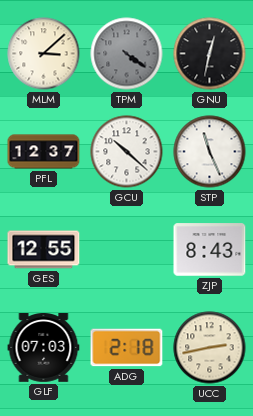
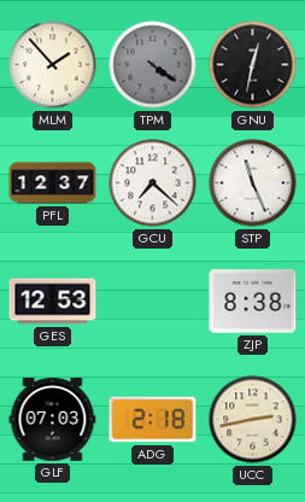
MLM: 3:08 -> 1:53
GCU: 10:22 -> 7:22
GES: 12:55 -> 12:53
ZJP: 8:43 -> 8:38
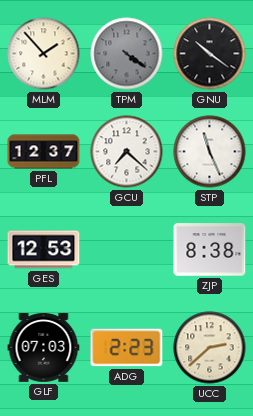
GNU: 12:32 -> 10:21
ADG: 2:18 -> 2:23
UCC: 2:43 -> 2:38
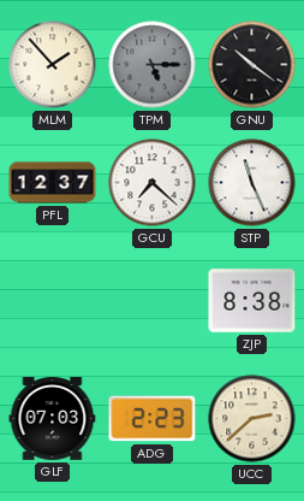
TPM: 4:21 -> 5:15
GES: 12:53 -> none
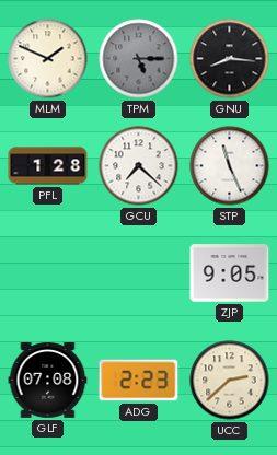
MLM: 1:53 -> 1:49
GNU: 10:21 -> 8:16
PFL: 12:37 -> 1:28
ZJP: 8:38 -> 9:05
GLF: 07:03 -> 07:08
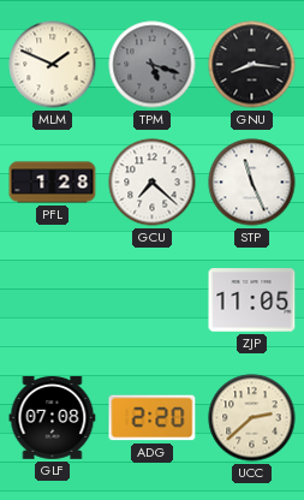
TPM: 5:15 -> 5:18
ZJP: 9:05 -> 11:05
ADG: 2:23 -> 2:20
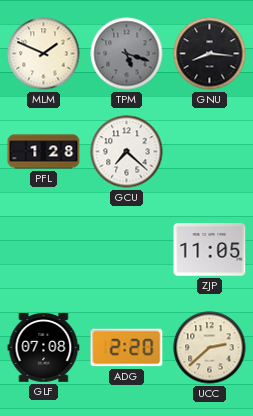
STP: 11:26 -> none
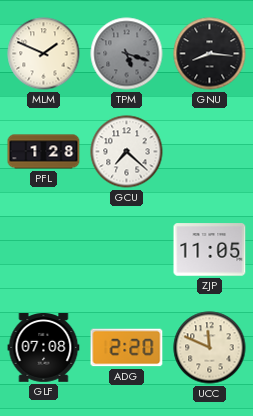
UCC: 2:38 -> 11:49
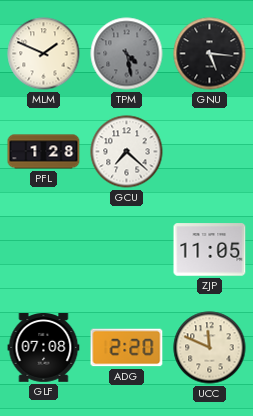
TPM: 5:18 -> 4:28
GNU: 8:16 -> 5:16
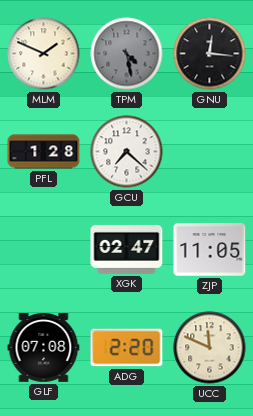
GNU: 5:16 -> 12:16
XGK: none -> 02:47
